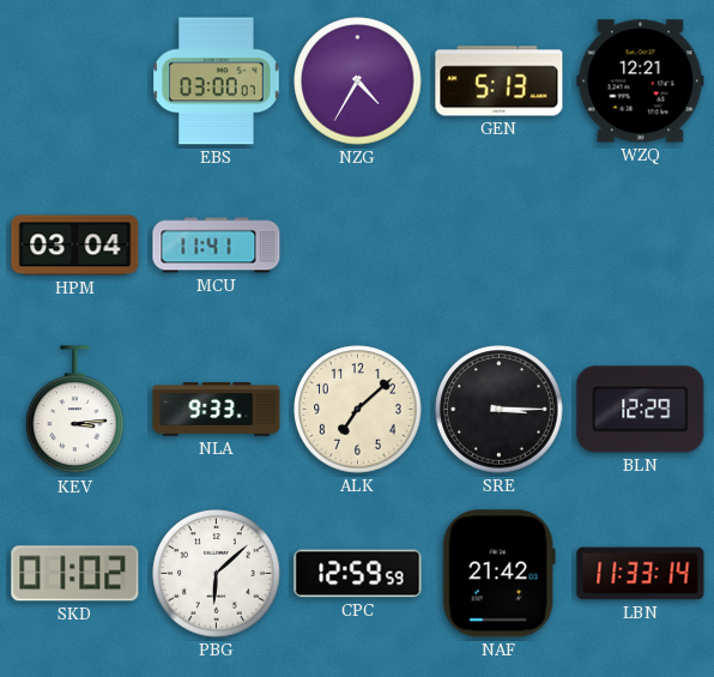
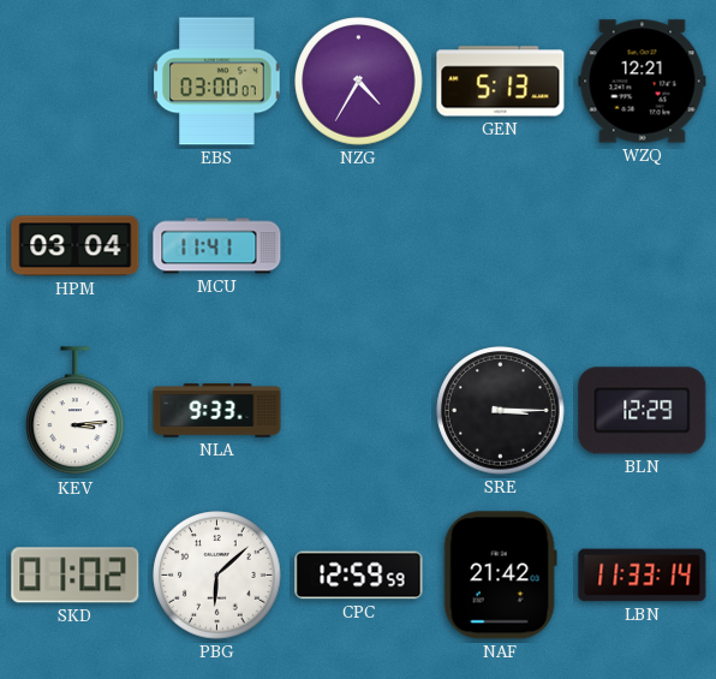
ALK: 7:08 -> none
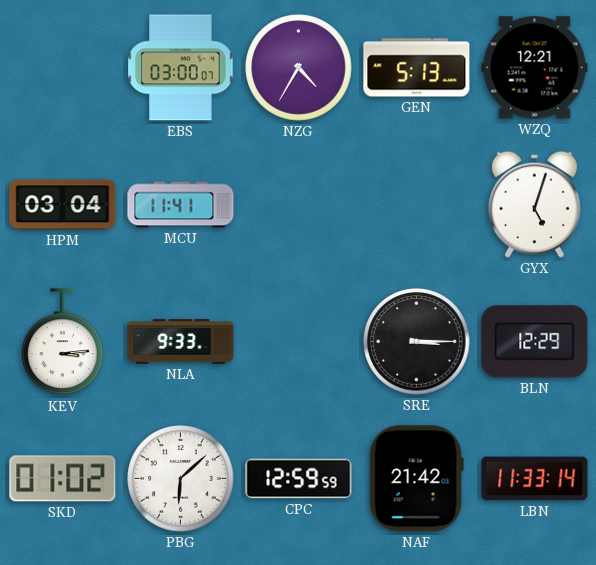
GYX: none -> 5:03
